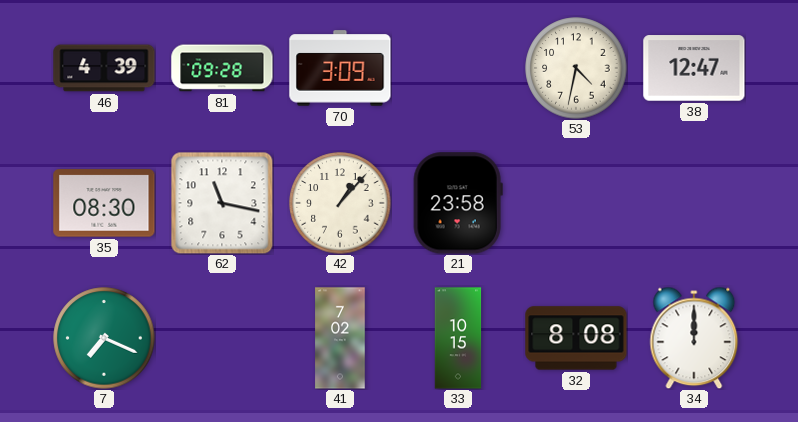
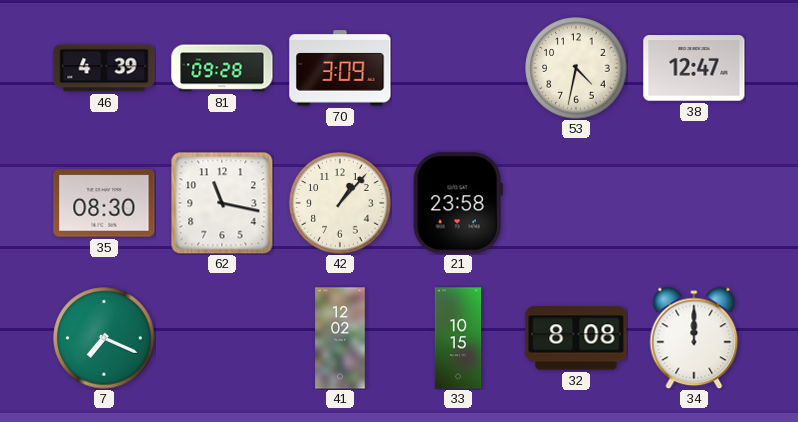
41: 7:02 -> 12:02
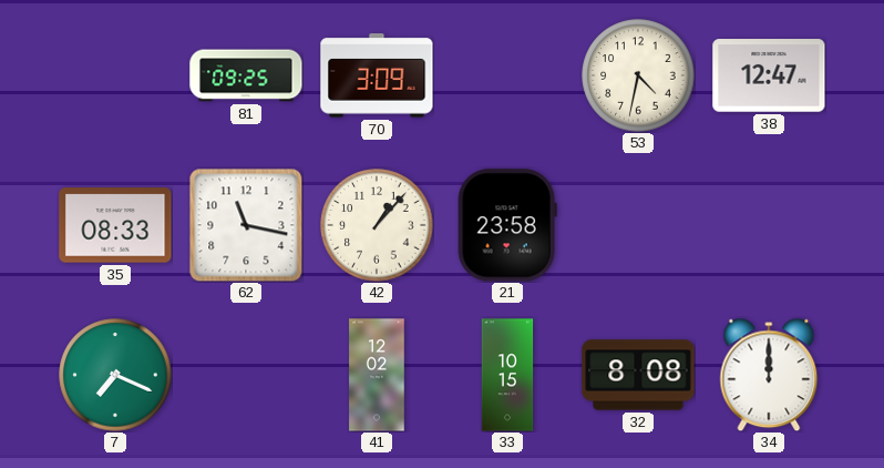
46: 4:39 -> none
81: 09:28 -> 09:25
35: 08:30 -> 08:33
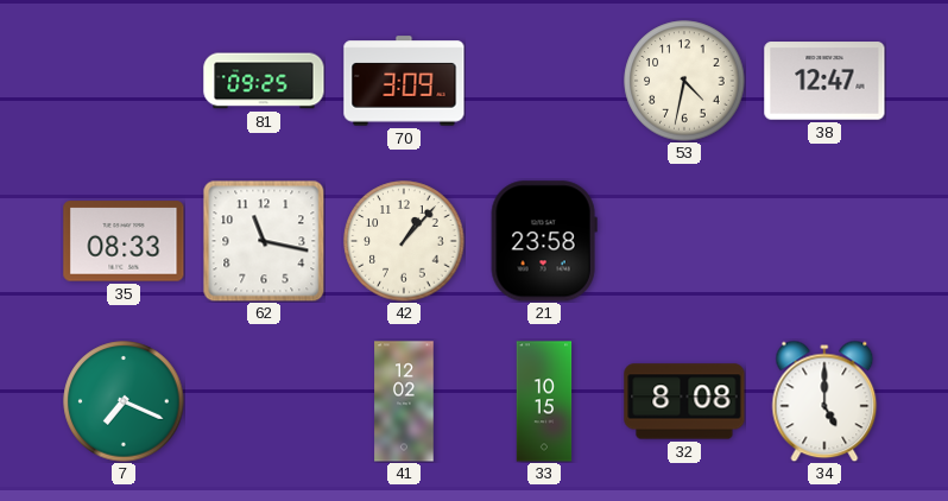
34: 12:00 -> 5:00
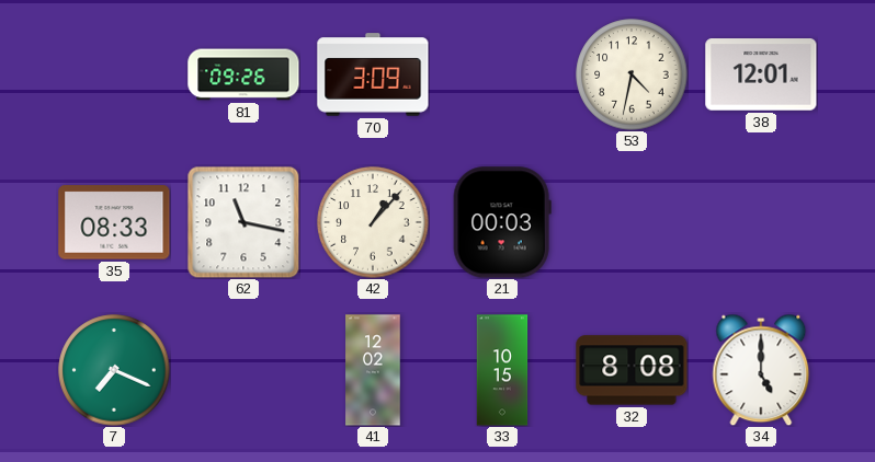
81: 09:25 -> 09:26
38: 12:47 -> 12:01
21: 23:58 -> 00:03
